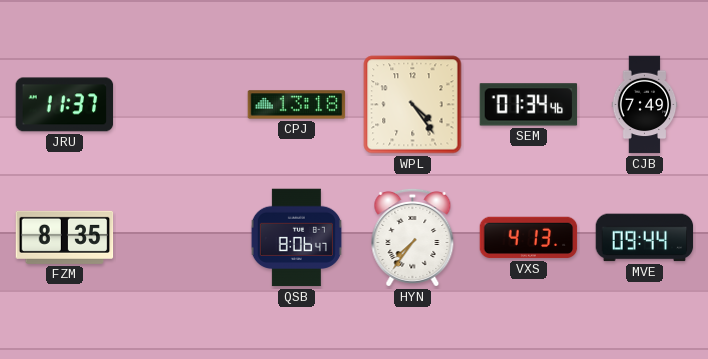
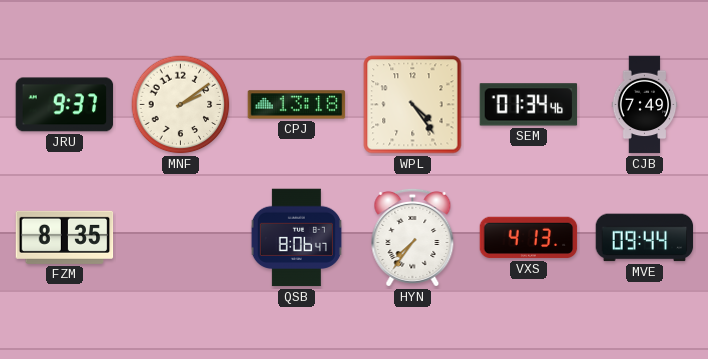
JRU: 11:37 -> 9:37
MNF: none -> 2:09
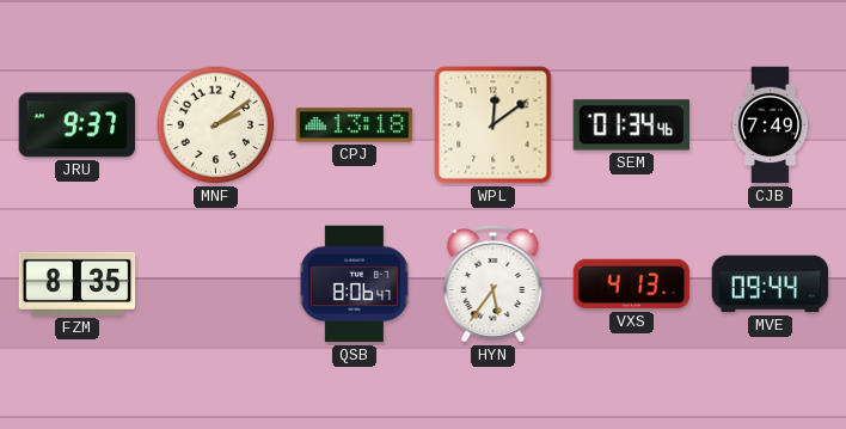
WPL: 4:24 -> 12:09
HYN: 7:36 -> 5:36
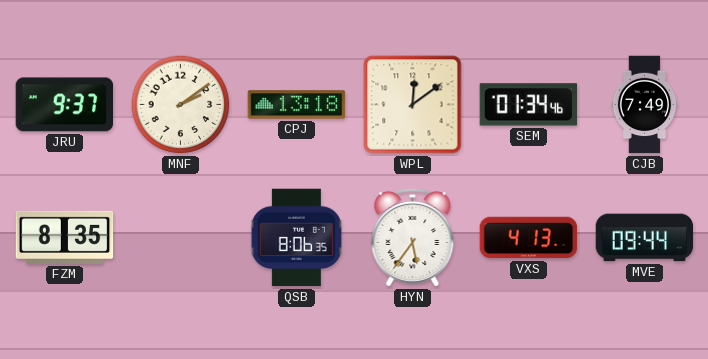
QSB: 8:06:47 -> 8:06:35
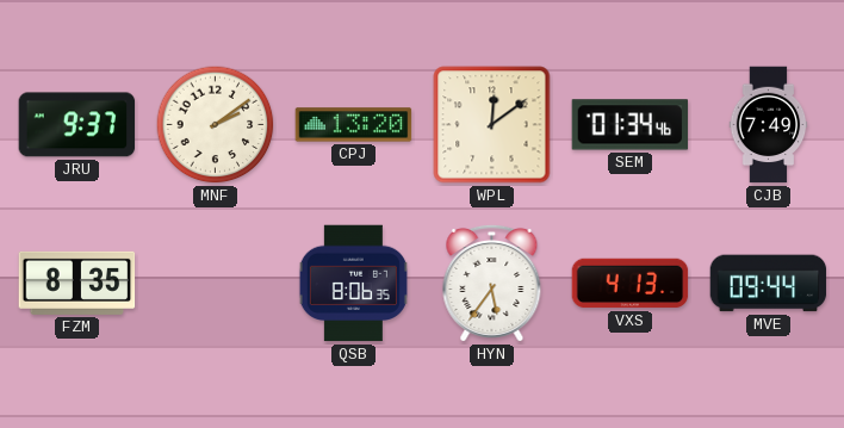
CPJ: 13:18 -> 13:20
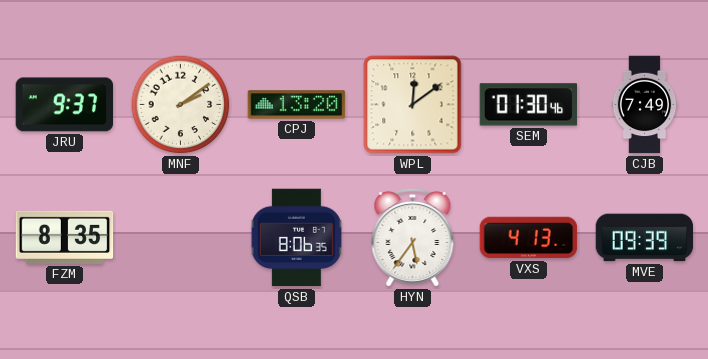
SEM: 01:34 -> 01:30
MVE: 09:44 -> 09:39
